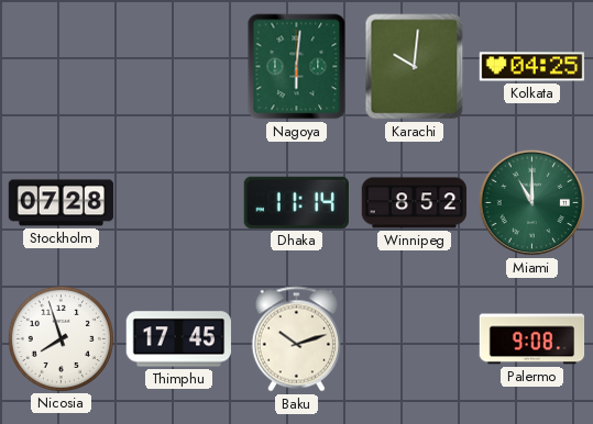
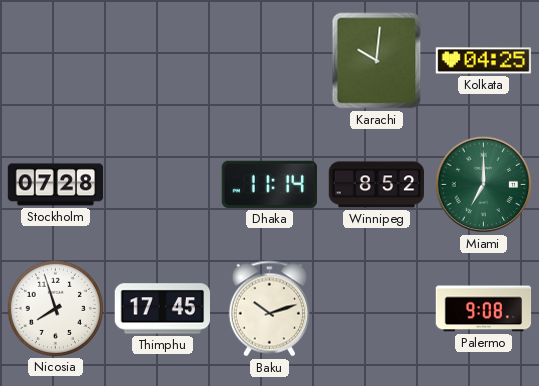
Nagoya: 6:01 -> none
Miami: 11:00 -> 7:00
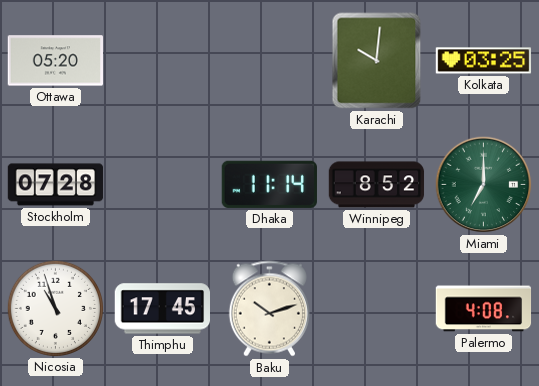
Ottawa: none -> 05:20
Kolkata: 04:25 -> 03:25
Nicosia: 7:57 -> 10:57
Palermo: 9:08 -> 4:08
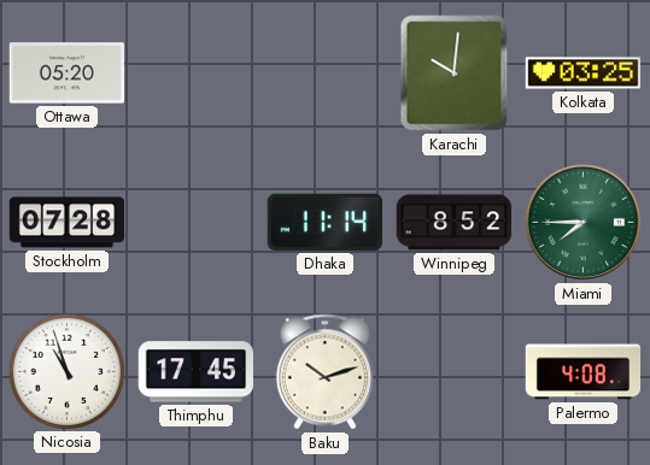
Miami: 7:00 -> 7:45
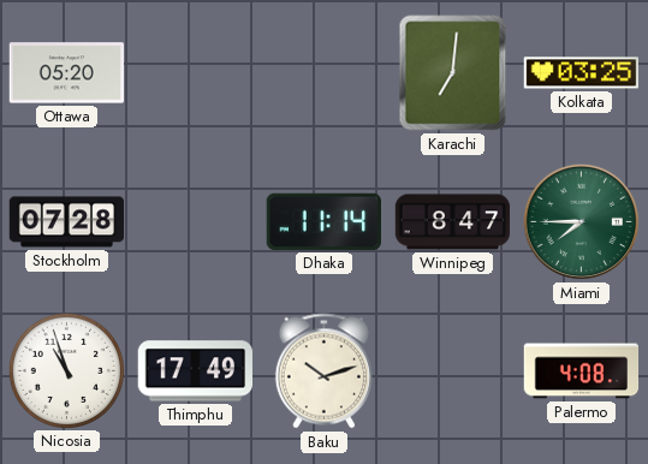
Karachi: 10:01 -> 7:01
Winnipeg: 8:52 -> 8:47
Thimphu: 17:45 -> 17:49
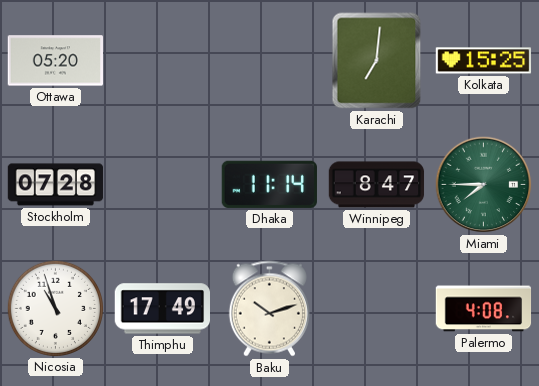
Kolkata: 03:25 -> 15:25
